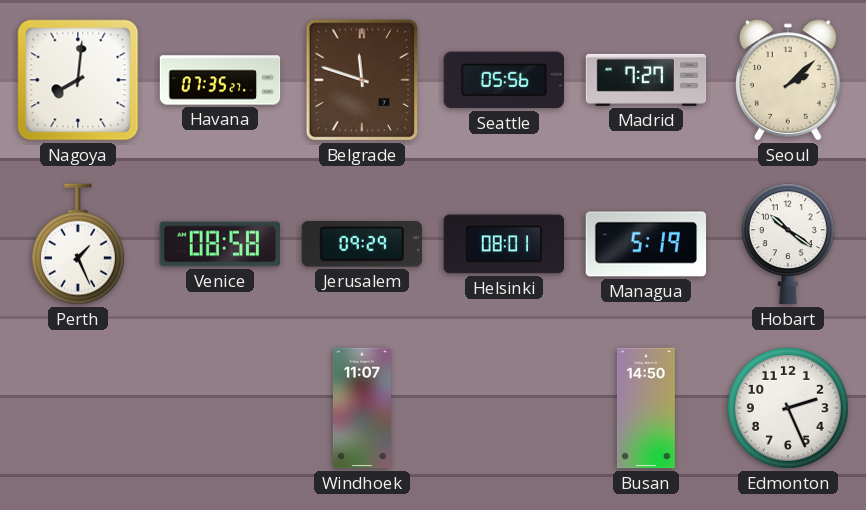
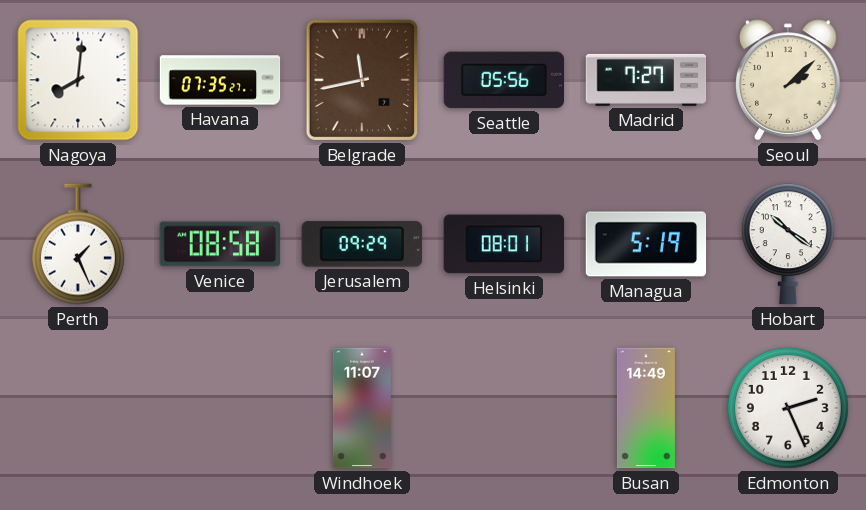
Belgrade: 11:48 -> 11:43
Busan: 14:50 -> 14:49
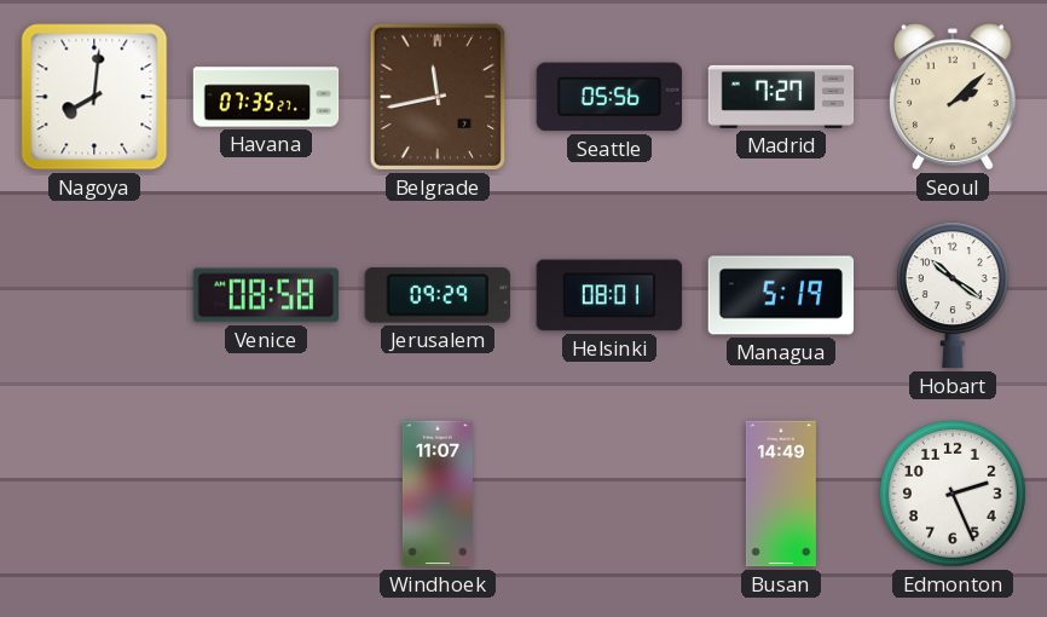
Perth: 1:26 -> none
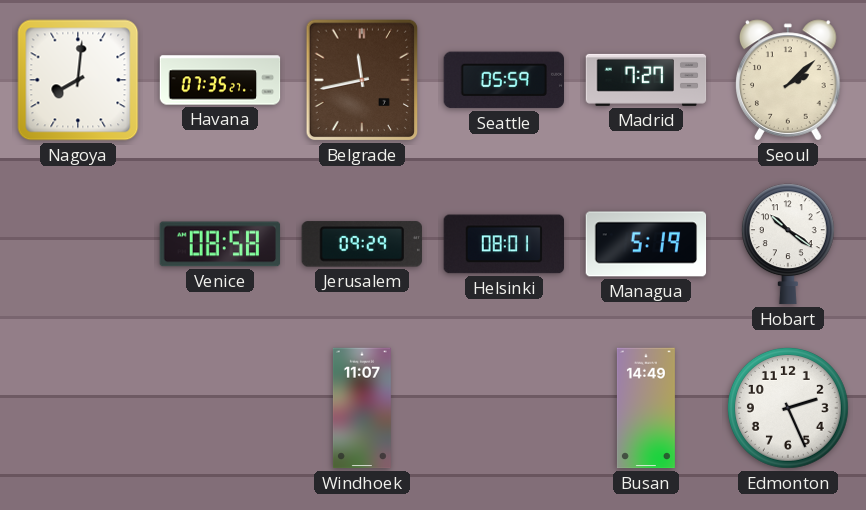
Seattle: 05:56 -> 05:59
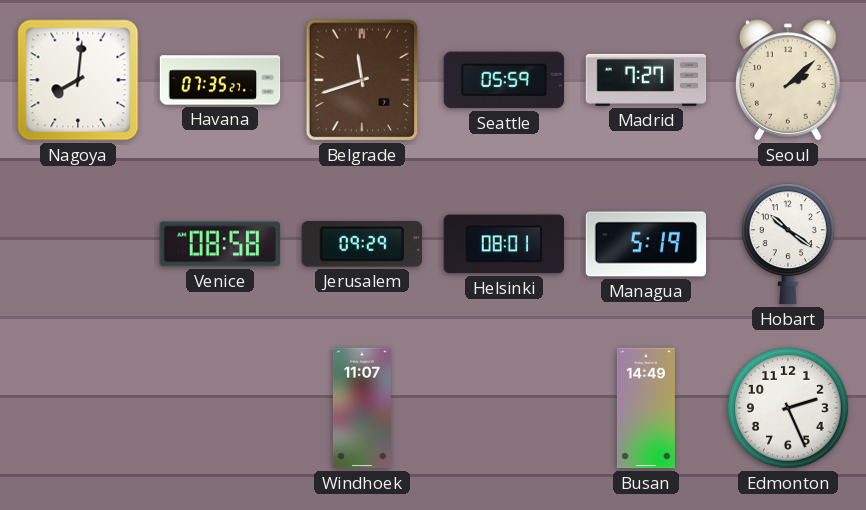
Belgrade: 11:43 -> 11:42
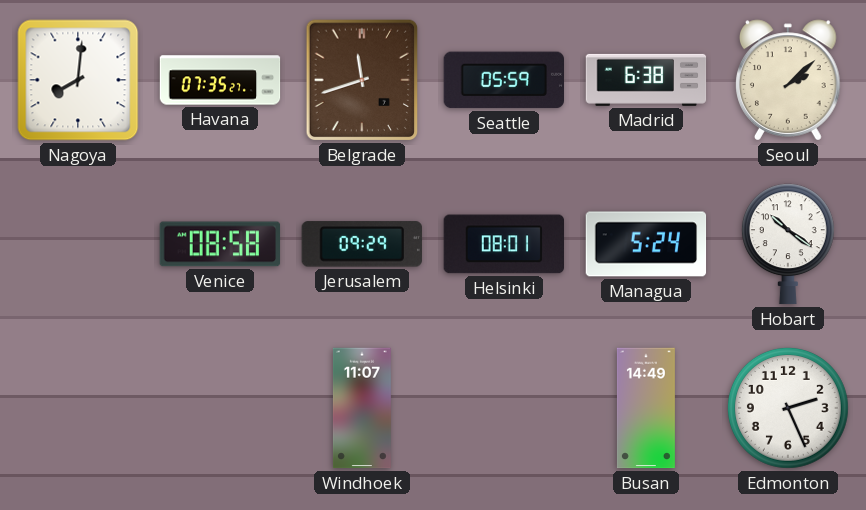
Madrid: 7:27 -> 6:38
Managua: 5:19 -> 5:24
